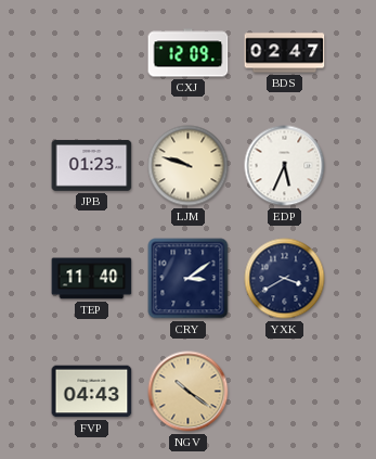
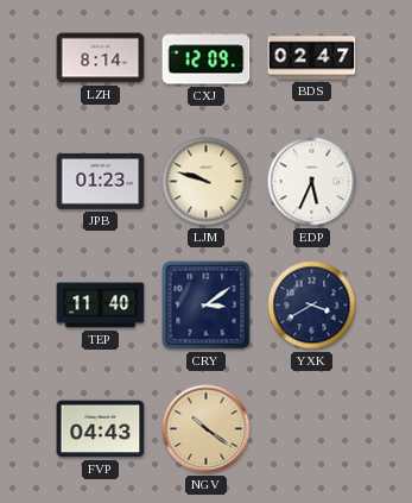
LZH: none -> 8:14
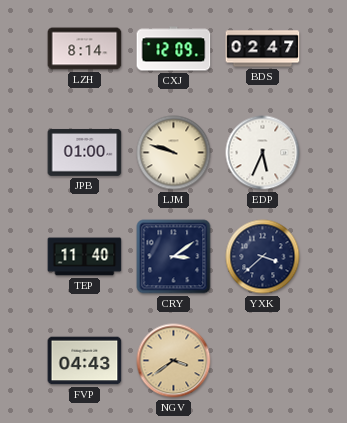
JPB: 01:23 -> 01:00
YXK: 3:40 -> 3:38
NGV: 10:21 -> 3:39
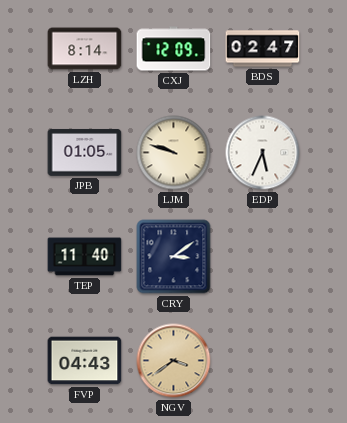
JPB: 01:00 -> 01:05
YXK: 3:38 -> none
